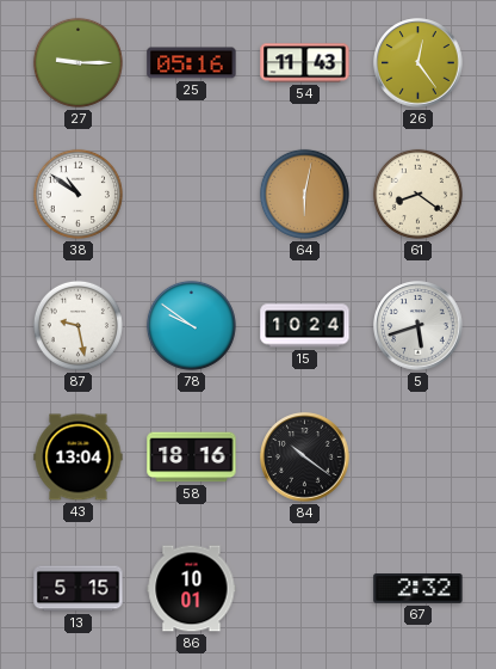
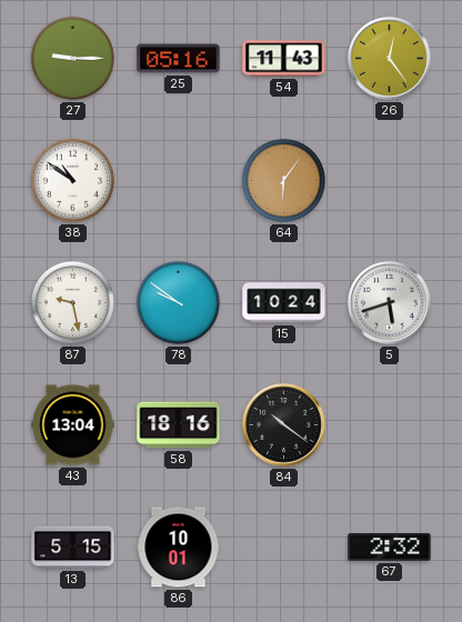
64: 6:02 -> 6:06
61: 8:21 -> none
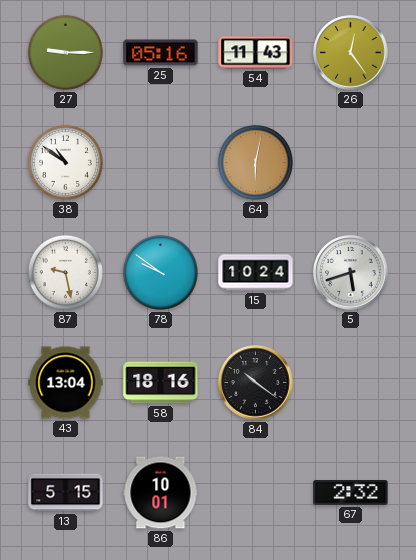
64: 6:06 -> 6:02
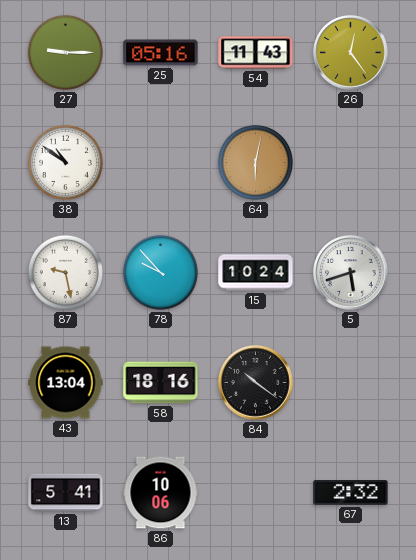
78: 9:51 -> 9:53
13: 5:15 -> 5:41
86: 10:01 -> 10:06
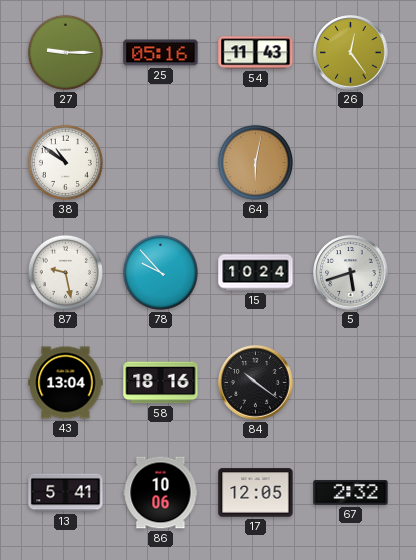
17: none -> 12:05
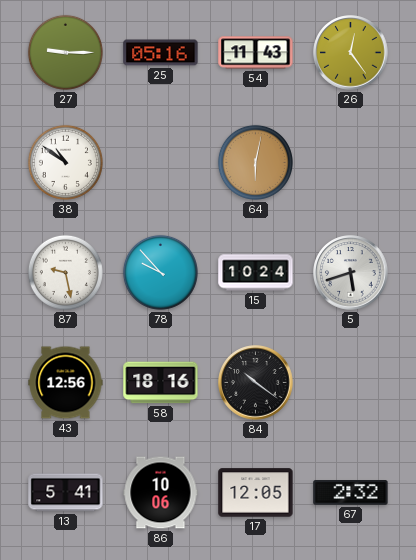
43: 13:04 -> 12:56
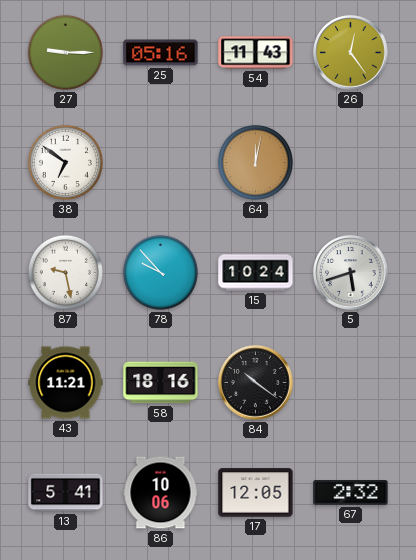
38: 10:51 -> 6:51
64: 6:02 -> 12:02
43: 12:56 -> 11:21
